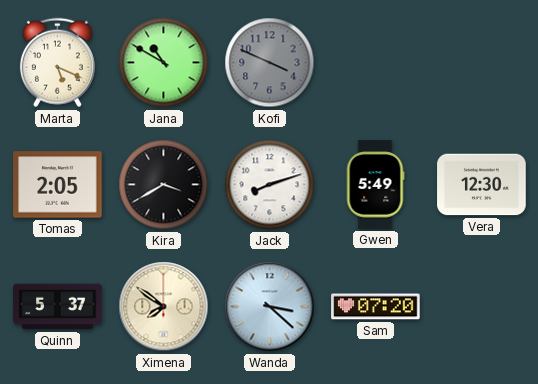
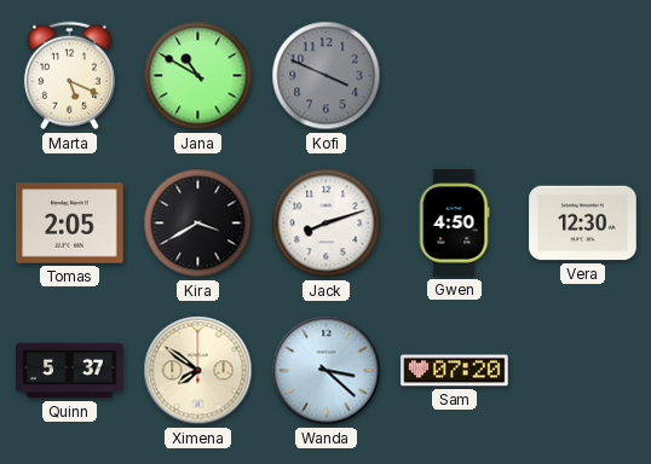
Gwen: 5:49 -> 4:50
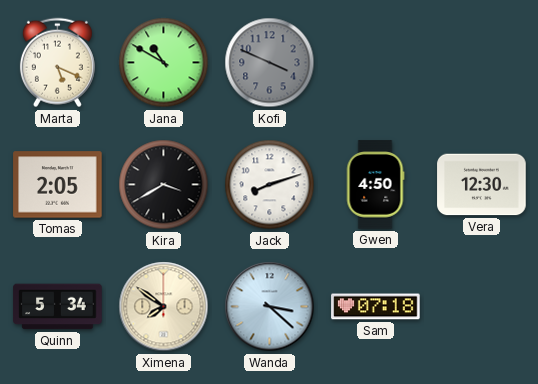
Quinn: 5:37 -> 5:34
Sam: 07:20 -> 07:18
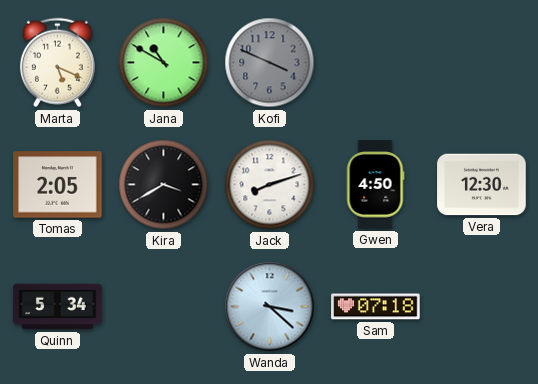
Ximena: 7:51 -> none
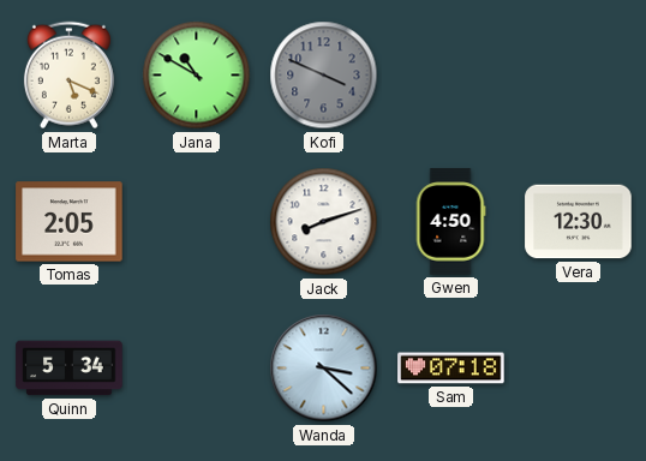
Kira: 3:40 -> none
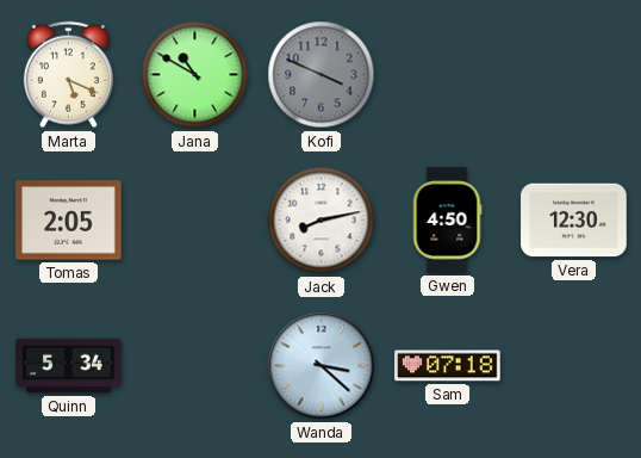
Jack: 8:12 -> 8:13
